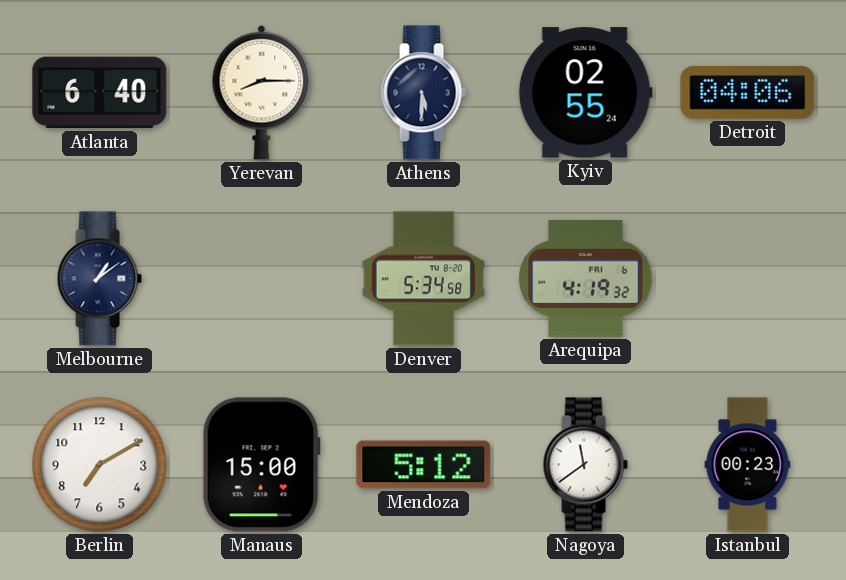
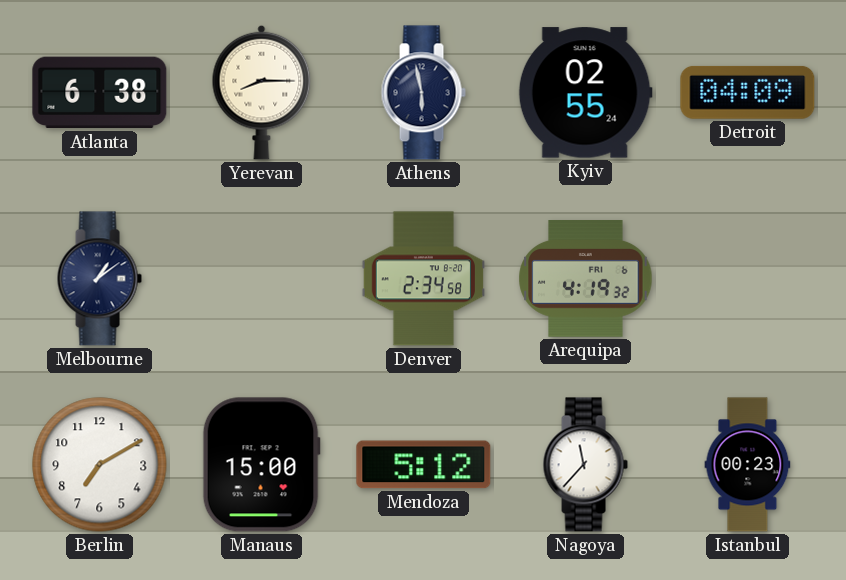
Atlanta: 6:40 -> 6:38
Athens: 5:30 -> 5:58
Detroit: 04:06 -> 04:09
Denver: 5:34 -> 2:34
Nagoya: 11:39 -> 11:37
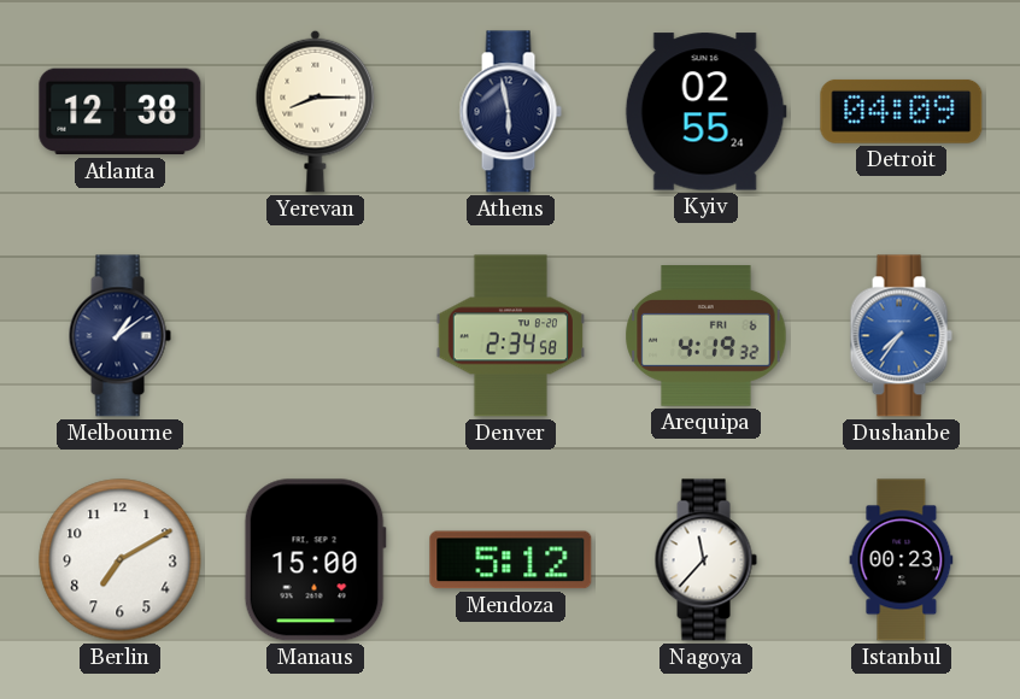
Atlanta: 6:38 -> 12:38
Dushanbe: none -> 7:36
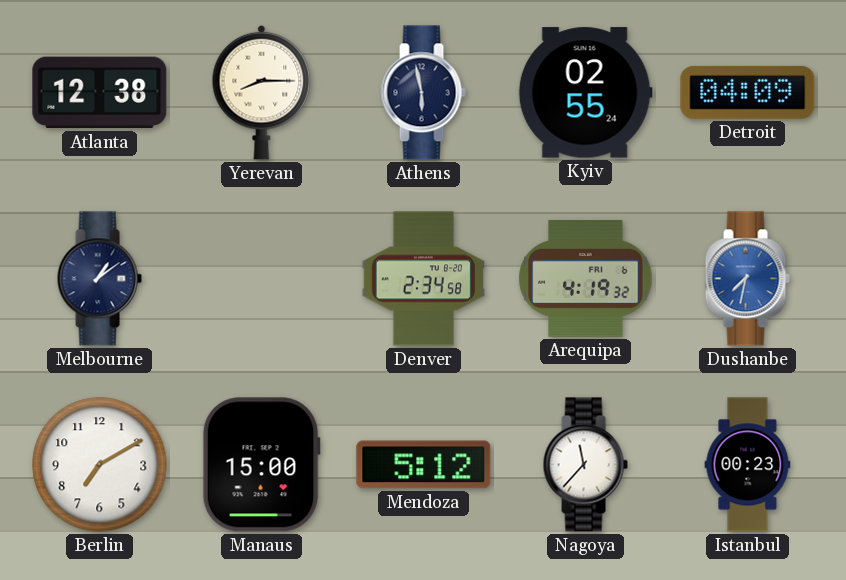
Dushanbe: 7:36 -> 7:32
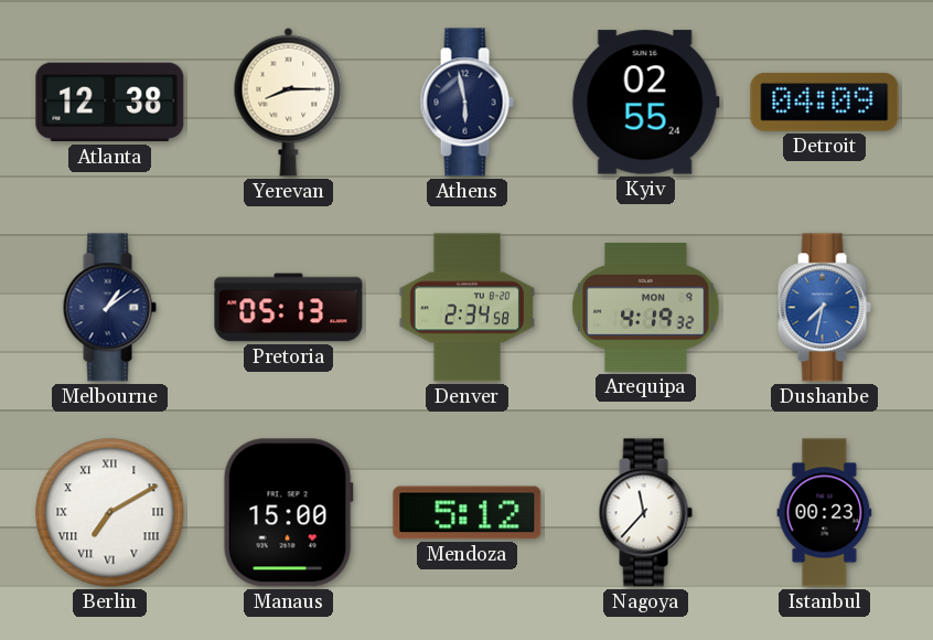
Pretoria: none -> 05:13
Arequipa date: FRI 6 -> MON 9
Berlin numerals: Arabic -> Roman
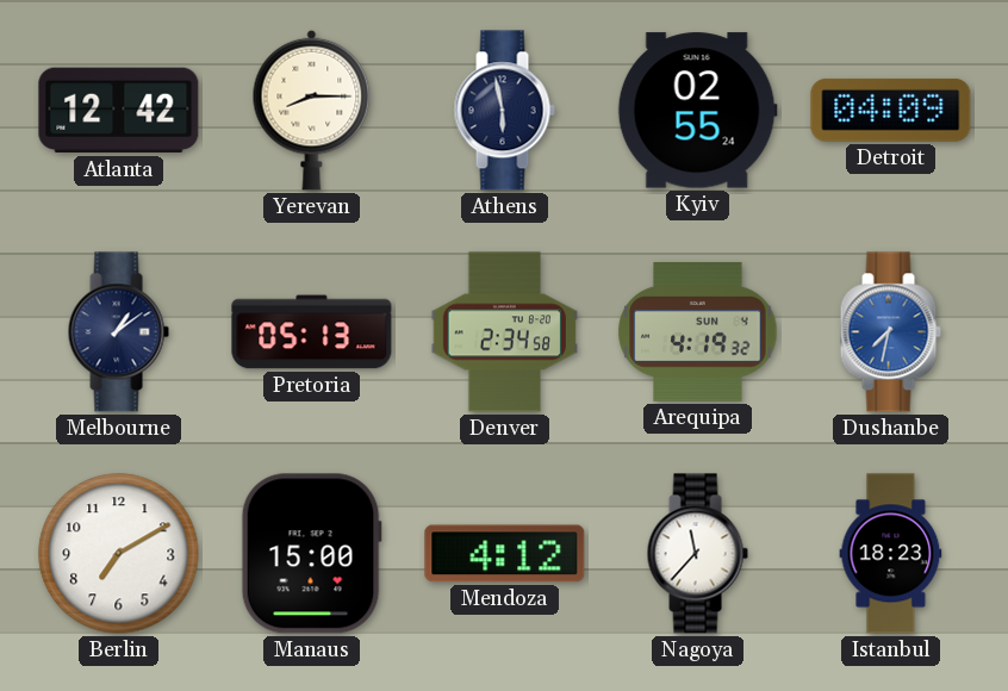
Atlanta: 12:38 -> 12:42
Arequipa date: MON 9 -> SUN 4
Berlin numerals: Roman -> Arabic
Mendoza: 5:12 -> 4:12
Istanbul: 00:23 -> 18:23
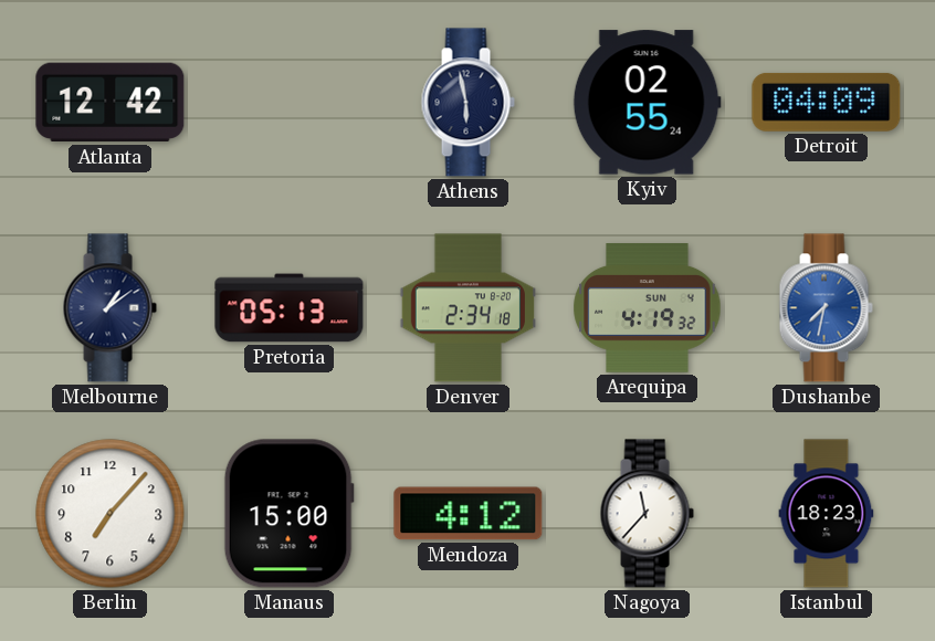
Yerevan: 8:15 -> none
Denver: 2:34:58 -> 2:34:18
Berlin: 7:10 -> 7:07
